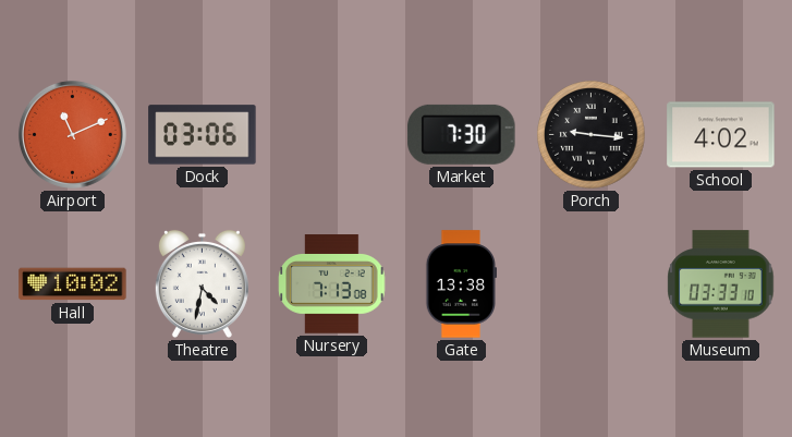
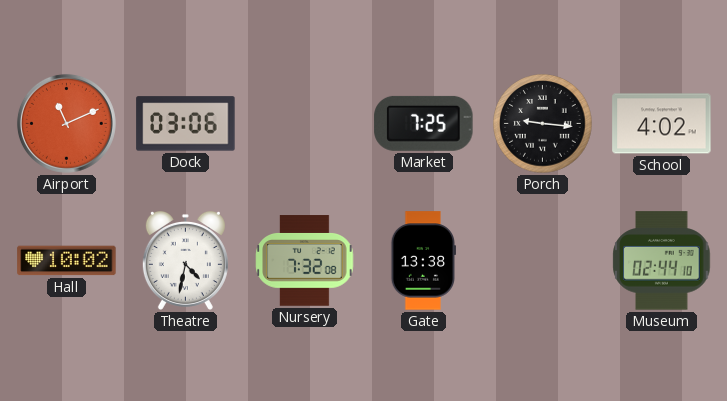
Market: 7:30 -> 7:25
Nursery: 7:13 -> 7:32
Museum: 03:33 -> 02:44
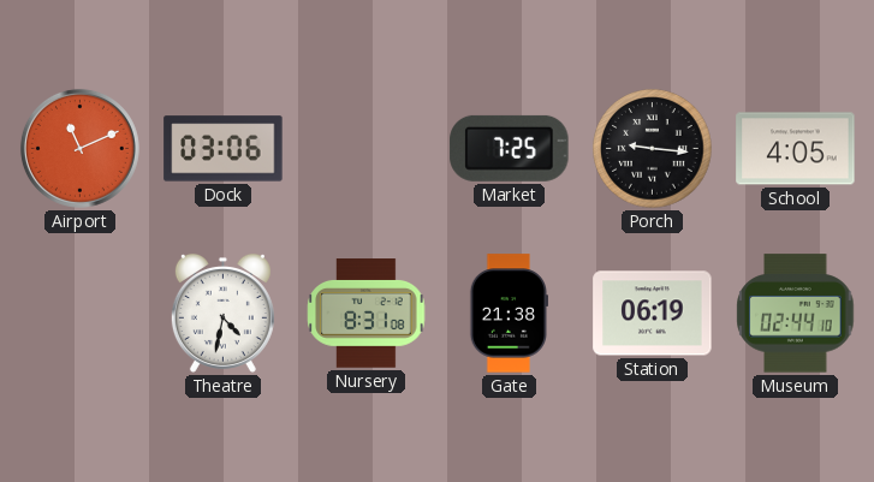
School: 4:02 -> 4:05
Hall: 10:02 -> none
Nursery: 7:32 -> 8:31
Gate: 13:38 -> 21:38
Station: none -> 06:19
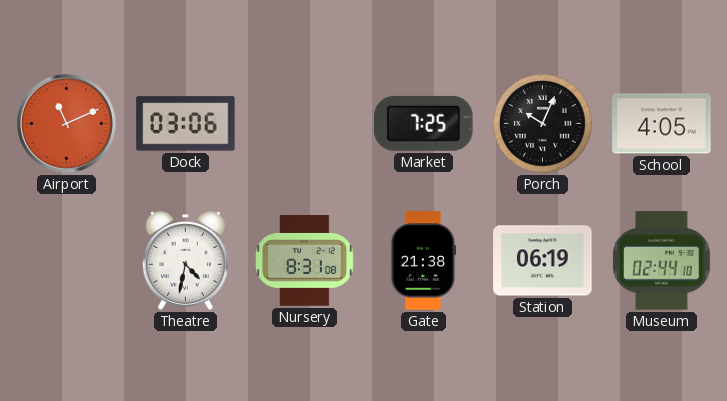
Porch: 9:16 -> 10:04
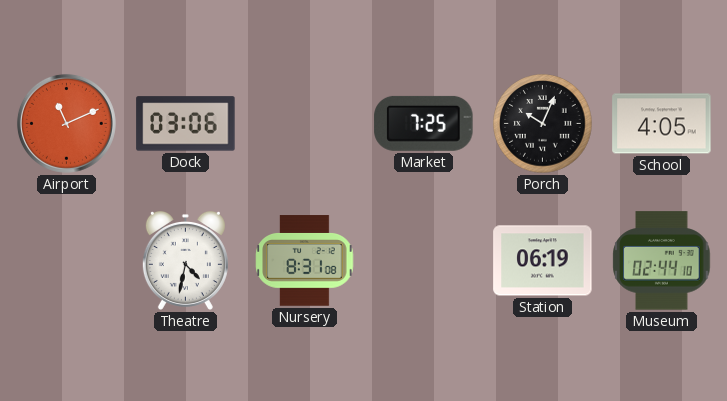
Gate: 21:38 -> none
